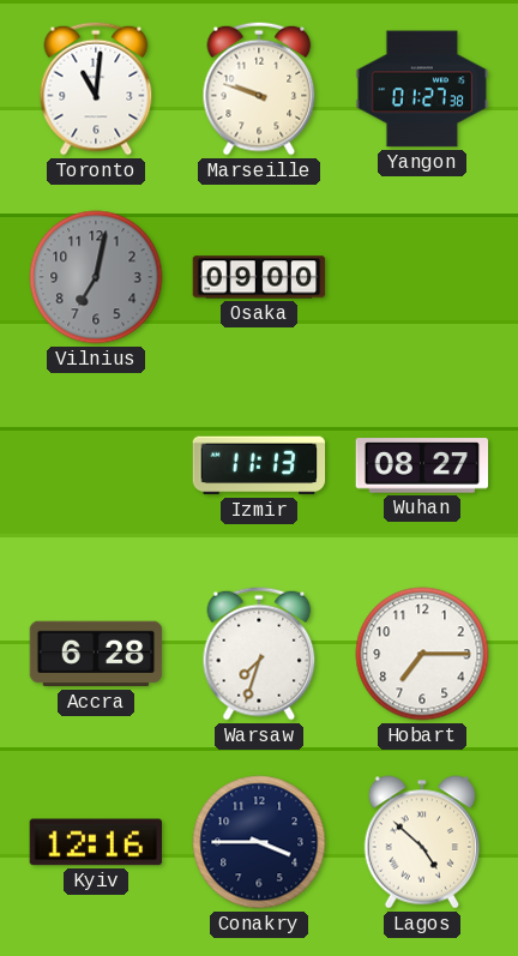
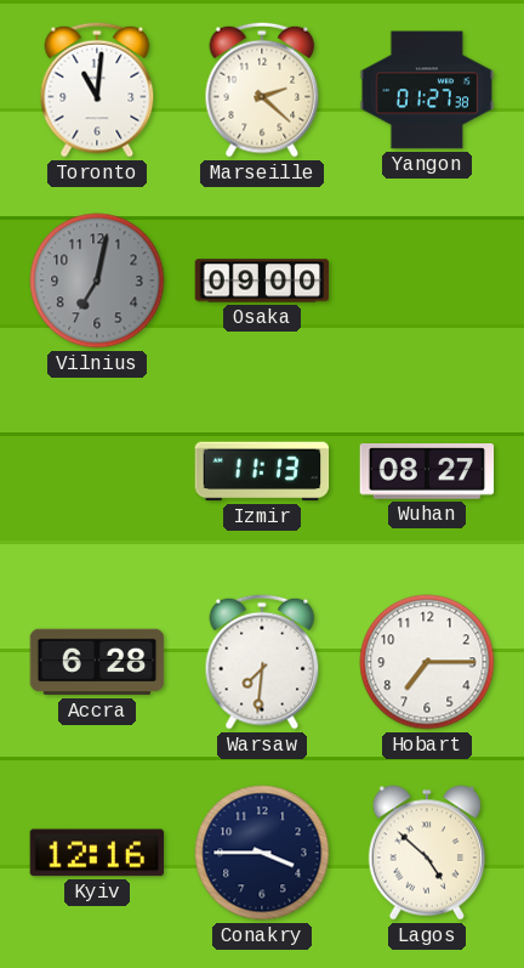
Marseille: 9:48 -> 2:22
Warsaw: 7:33 -> 7:31
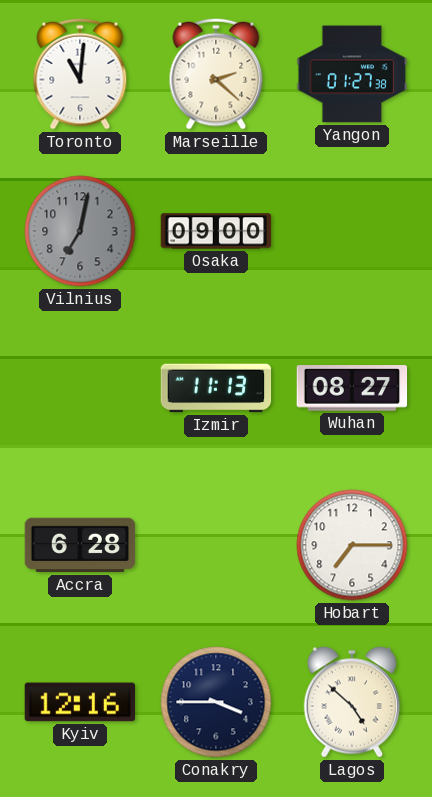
Warsaw: 7:31 -> none
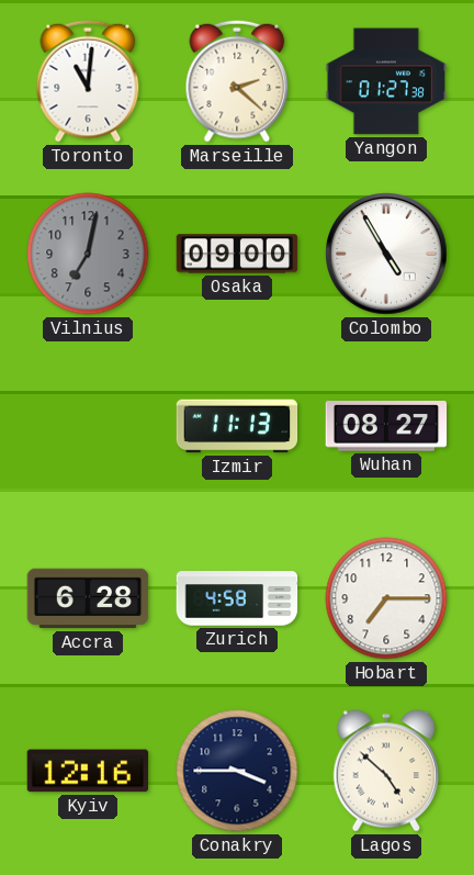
Colombo: none -> 4:55
Zurich: none -> 4:58
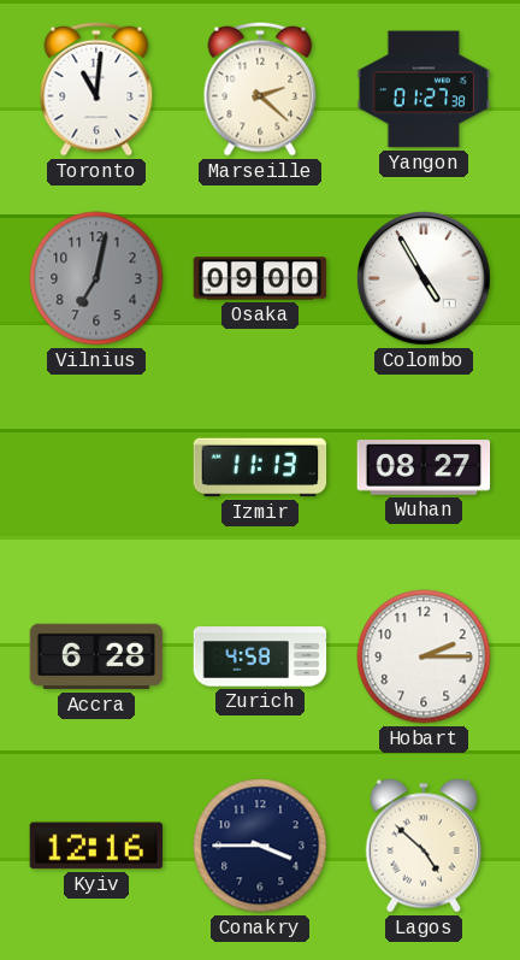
Hobart: 7:15 -> 2:15
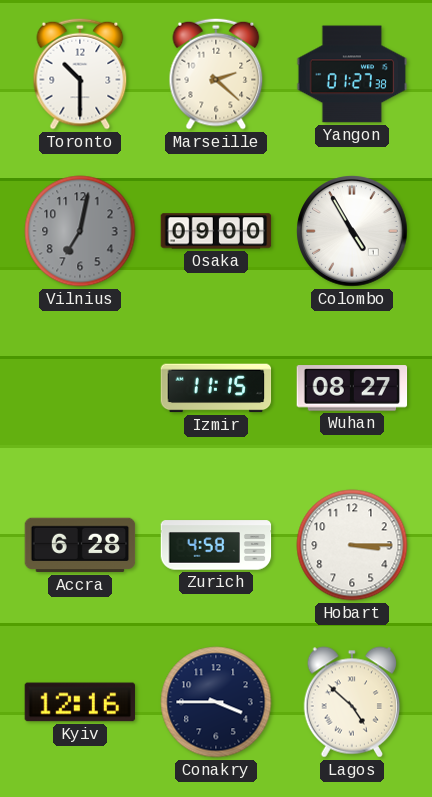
Toronto: 11:01 -> 10:30
Izmir: 11:13 -> 11:15
Hobart: 2:15 -> 3:15
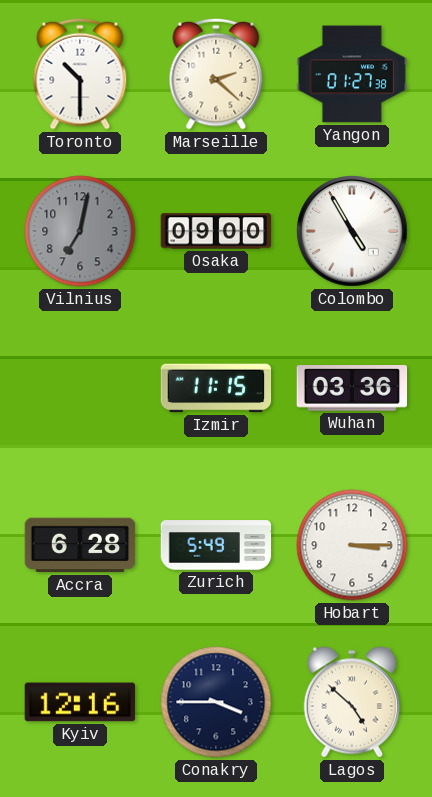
Wuhan: 08:27 -> 03:36
Zurich: 4:58 -> 5:49
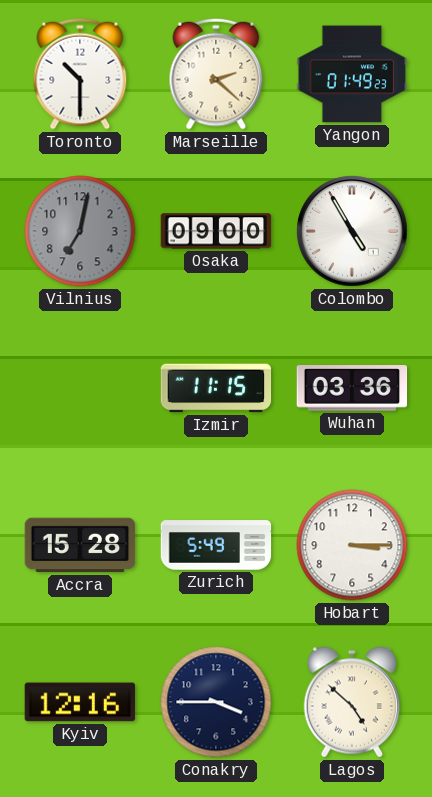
Yangon: 01:27 -> 01:49
Accra: 6:28 -> 15:28
